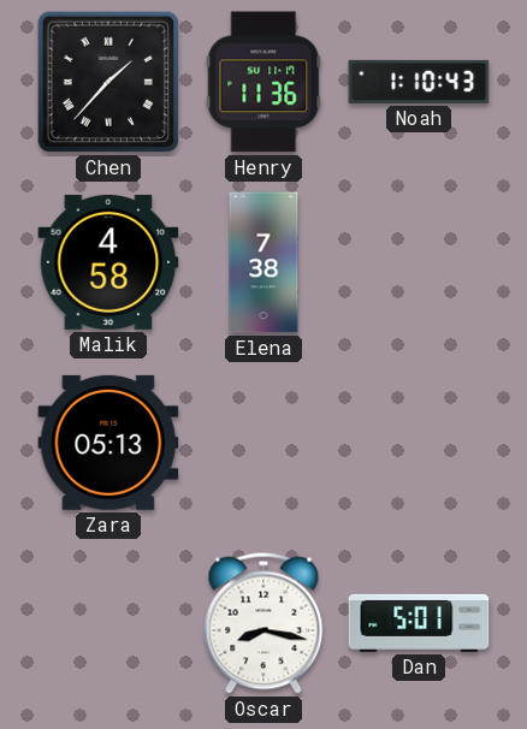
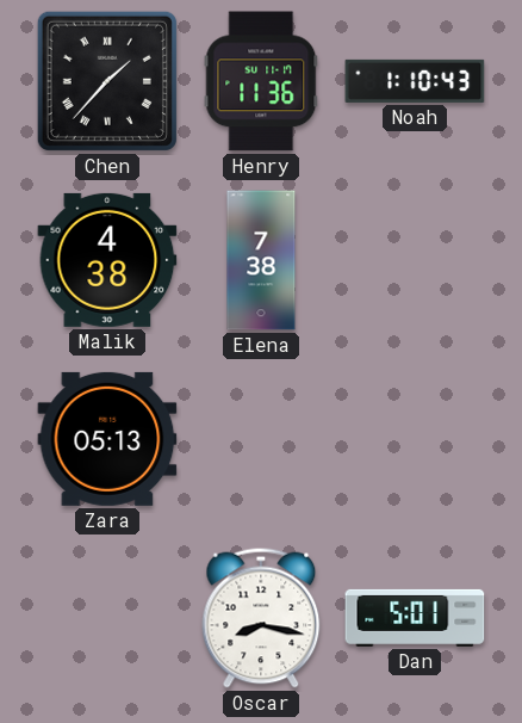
Malik: 4:58 -> 4:38
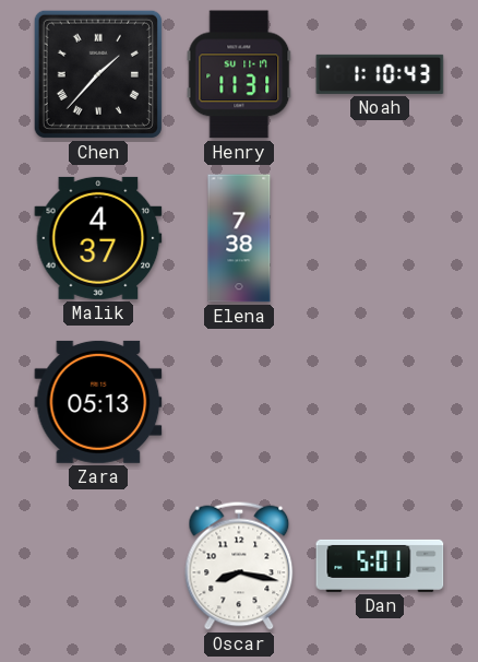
Henry: 11:36 -> 11:31
Malik: 4:38 -> 4:37
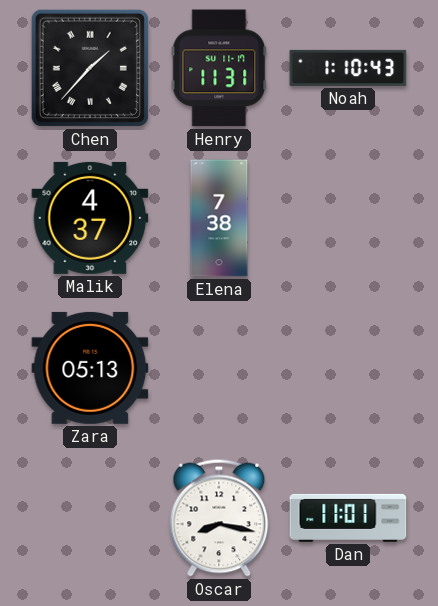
Dan: 5:01 -> 11:01
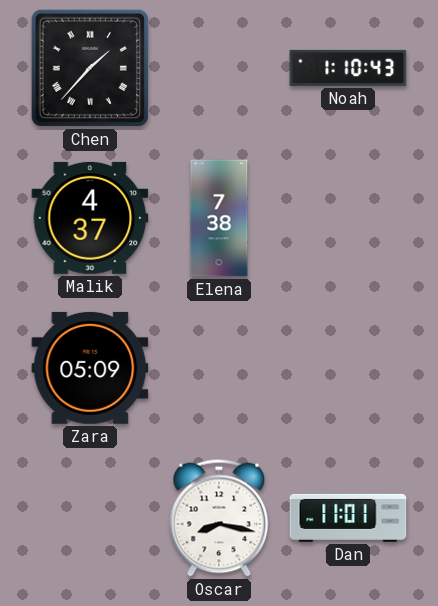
Henry: 11:31 -> none
Zara: 05:13 -> 05:09
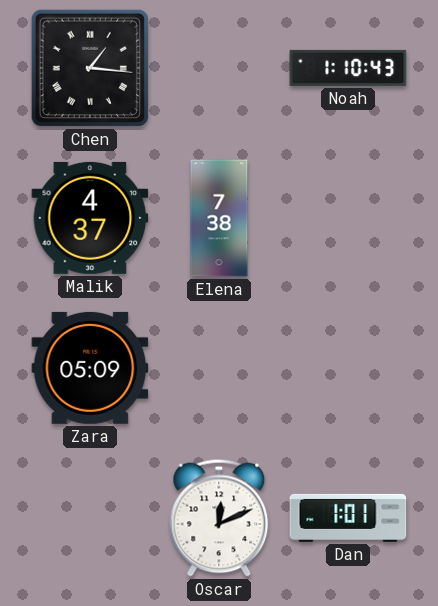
Chen: 1:37 -> 1:16
Oscar: 8:17 -> 12:11
Dan: 11:01 -> 1:01
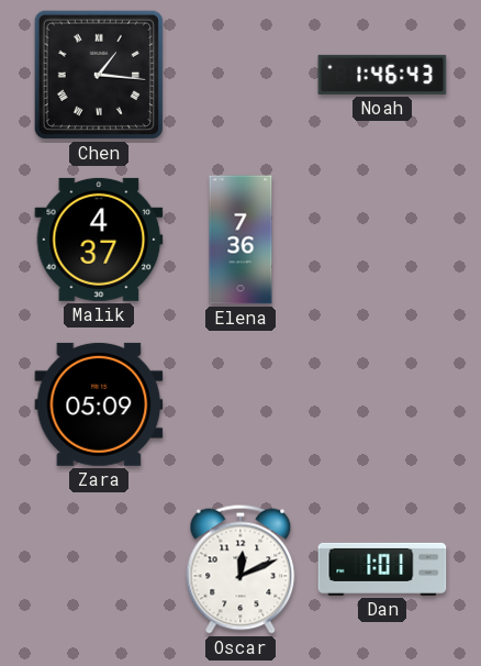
Noah: 1:10 -> 1:46
Elena: 7:38 -> 7:36
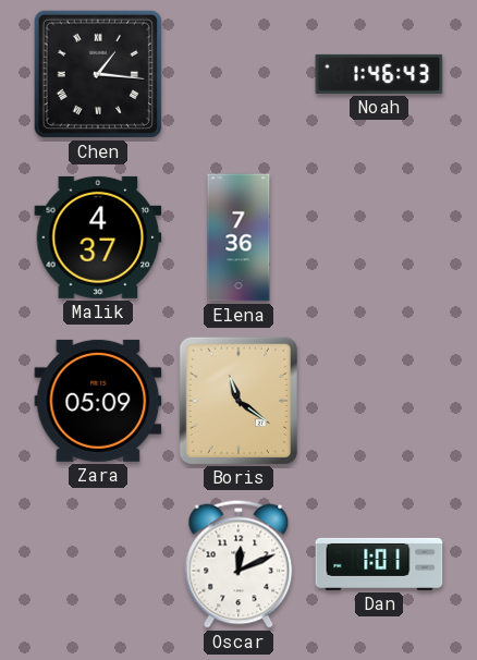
Boris: none -> 11:21
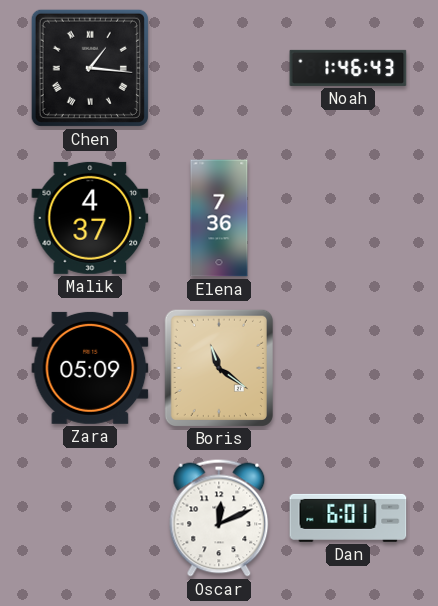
Dan: 1:01 -> 6:01
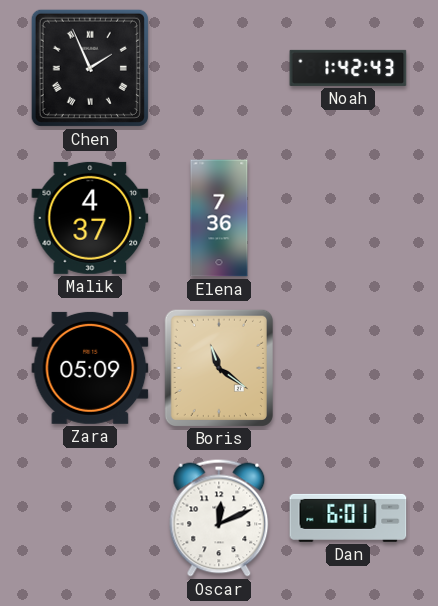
Chen: 1:16 -> 1:56
Noah: 1:46 -> 1:42
